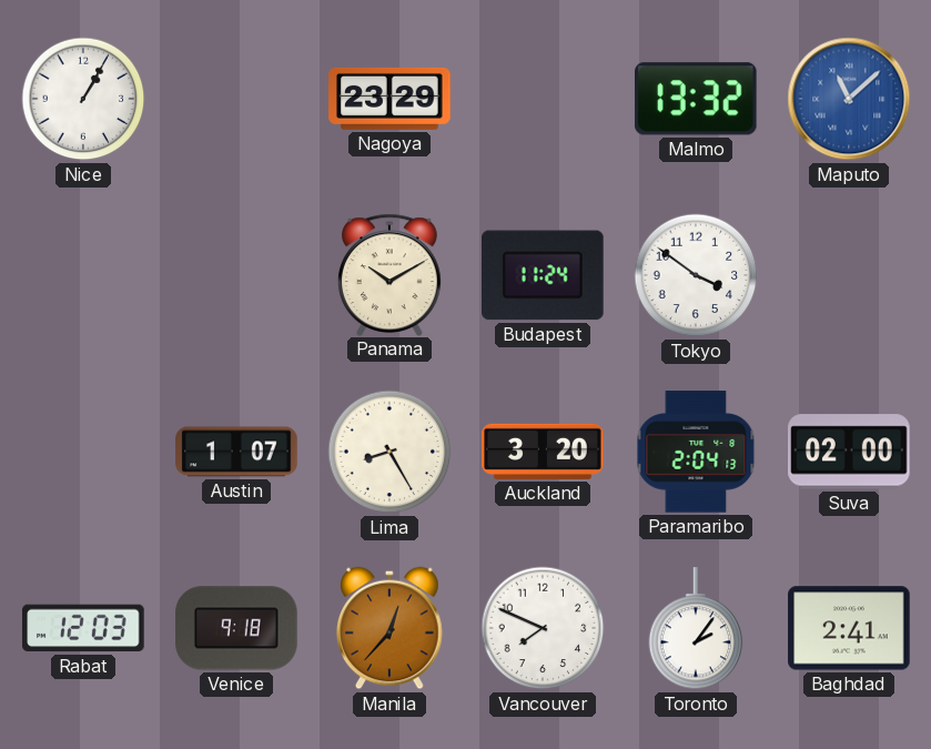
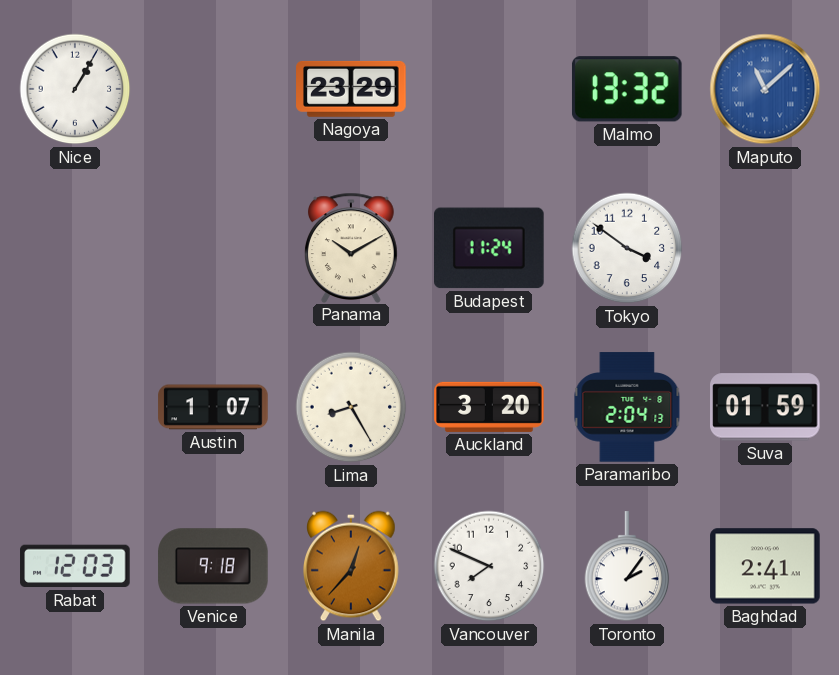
Suva: 02:00 -> 01:59
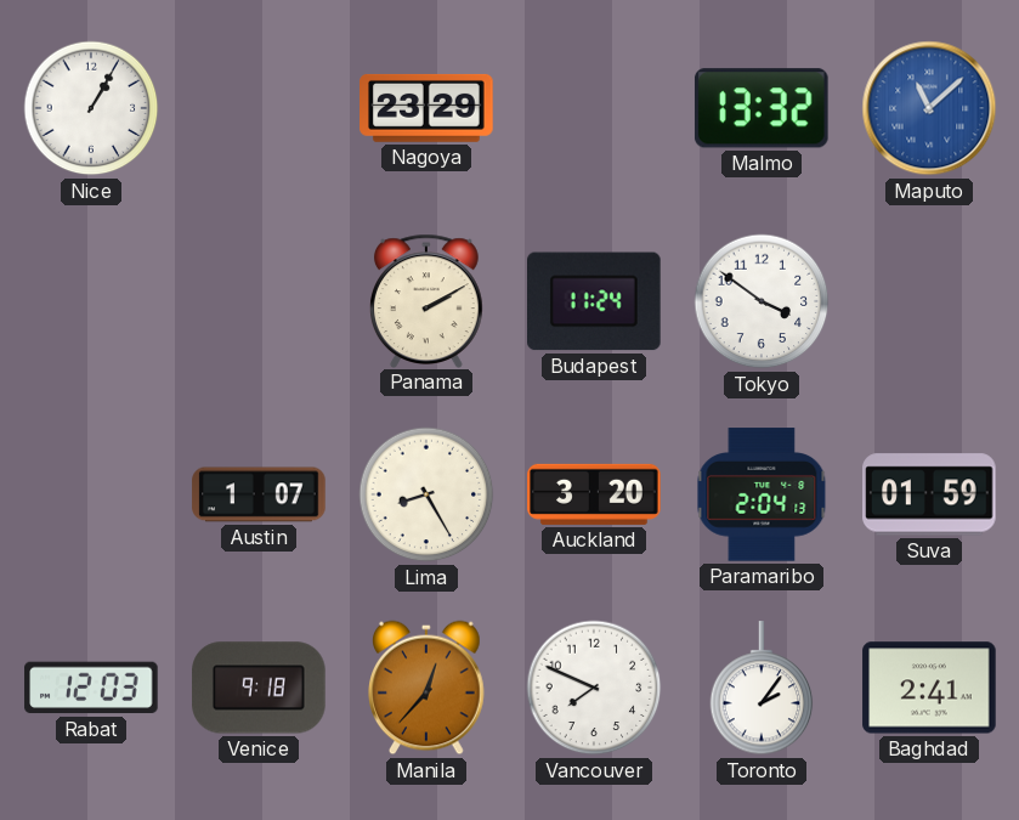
Panama: 10:10 -> 2:10
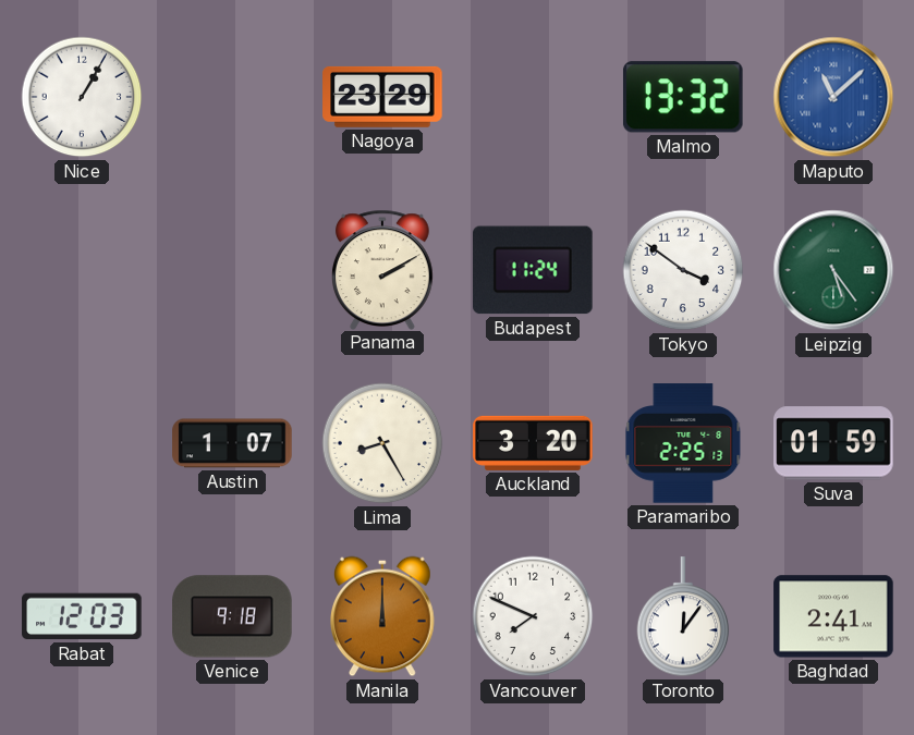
Leipzig: none -> 5:24
Paramaribo: 2:04 -> 2:25
Manila: 12:37 -> 12:00
Toronto: 2:06 -> 12:06
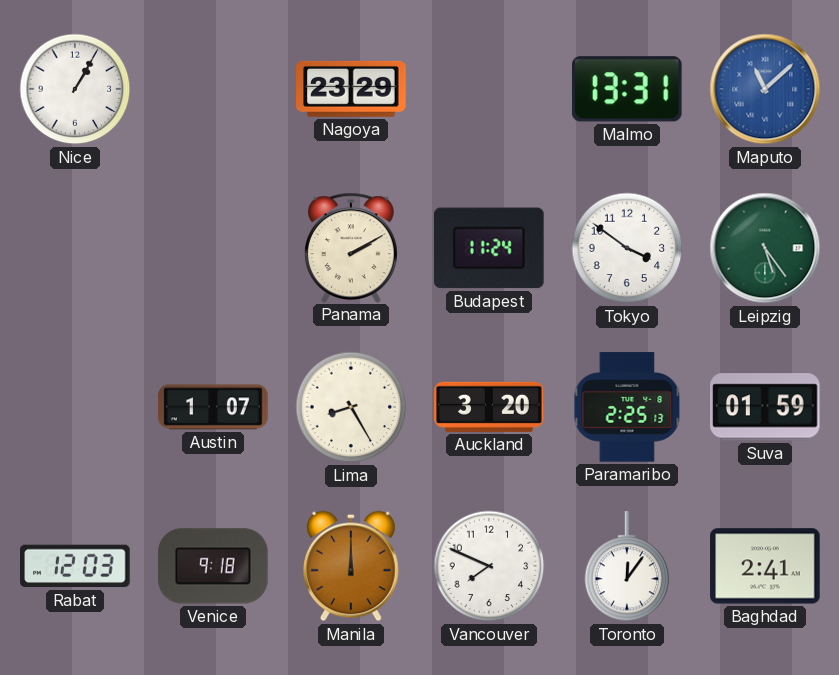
Malmo: 13:32 -> 13:31
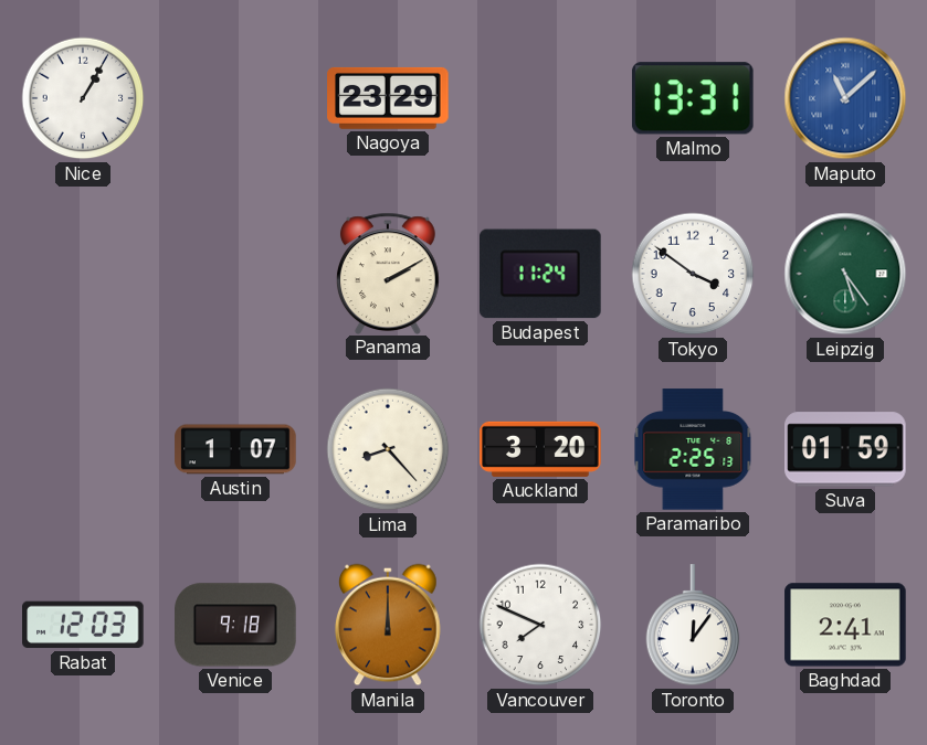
Lima: 8:25 -> 8:23
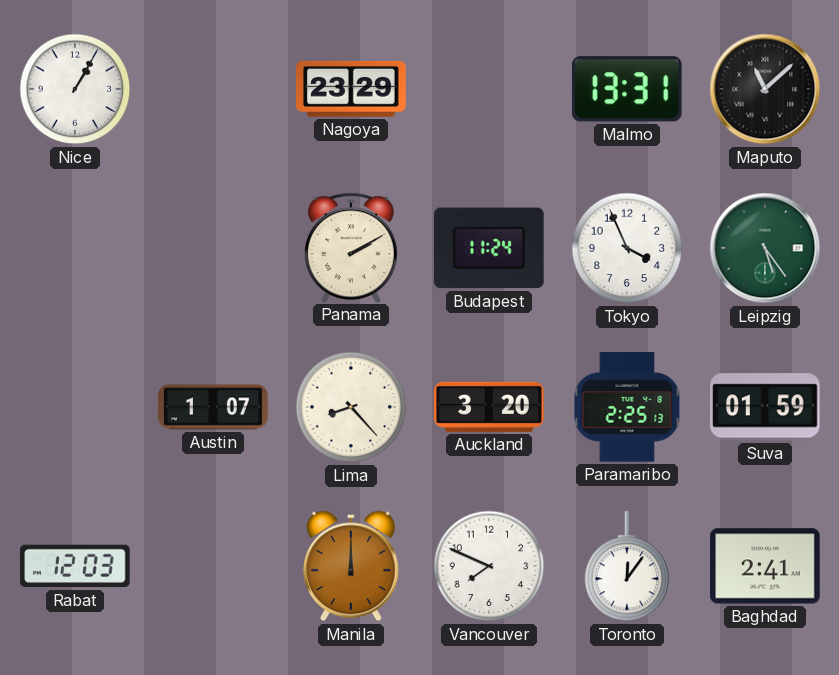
Maputo dial: blue -> black
Tokyo: 3:51 -> 3:56
Venice: 9:18 -> none
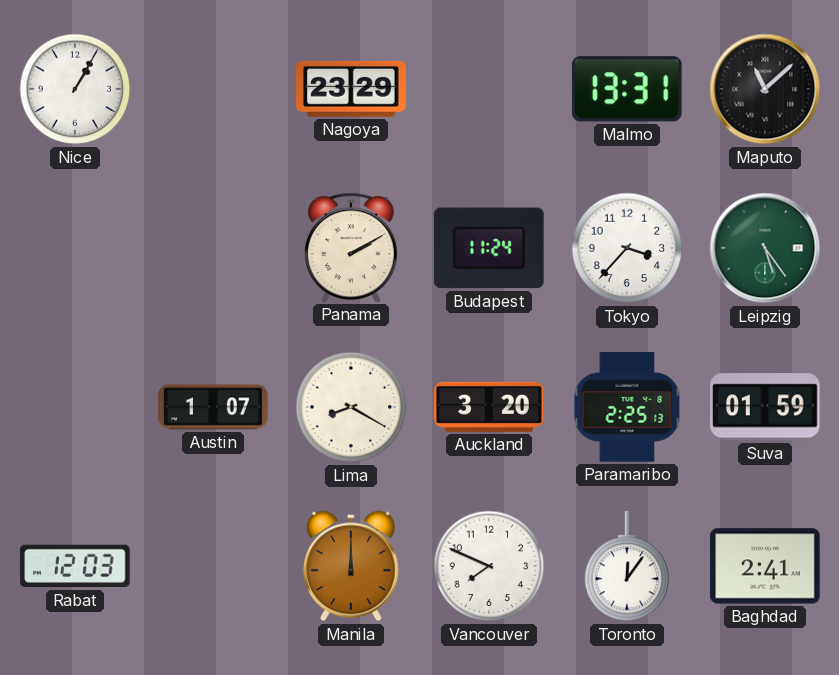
Tokyo: 3:56 -> 3:37
Lima: 8:23 -> 8:20
